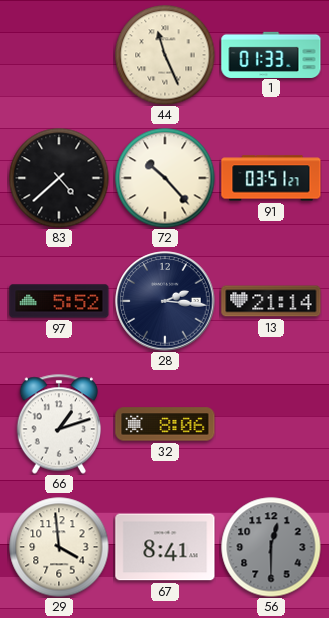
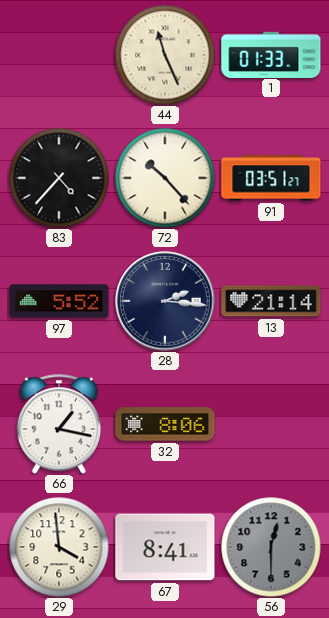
83: 4:38 -> 4:37
66: 1:12 -> 1:17
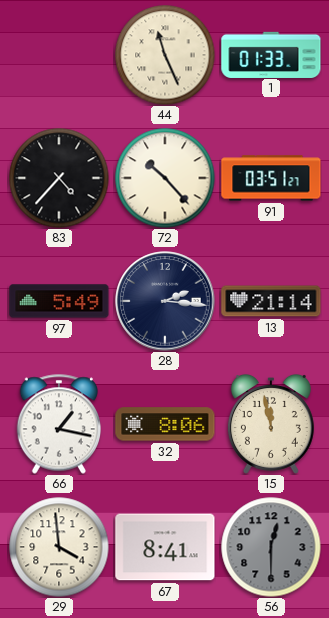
97: 5:52 -> 5:49
15: none -> 11:58
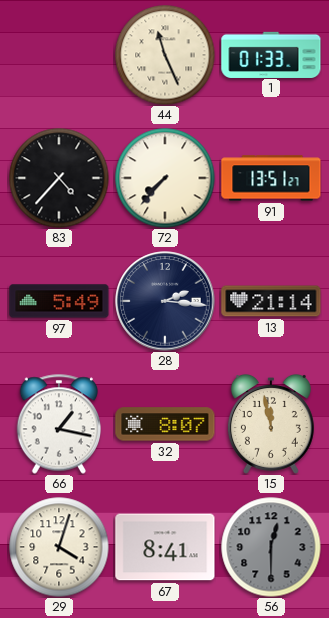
72: 10:23 -> 7:37
91: 03:51 -> 13:51
32: 8:06 -> 8:07
29: 3:59 -> 4:03
